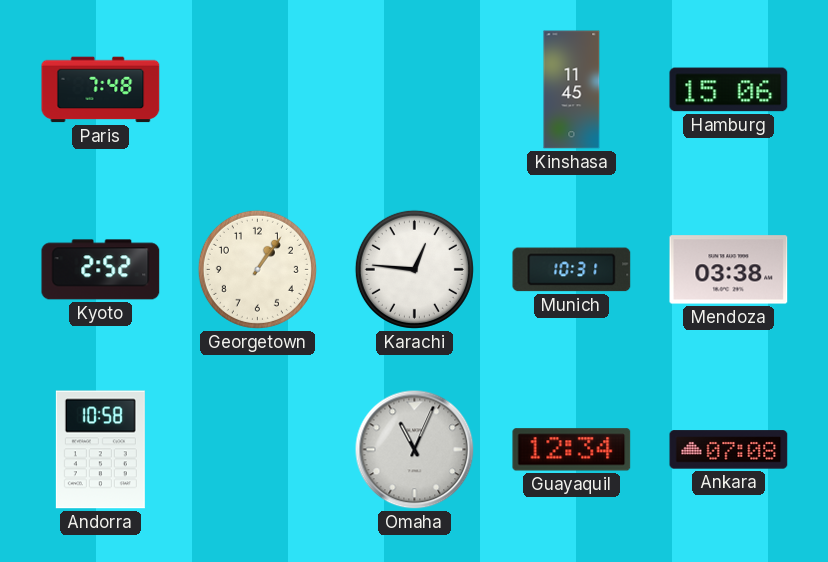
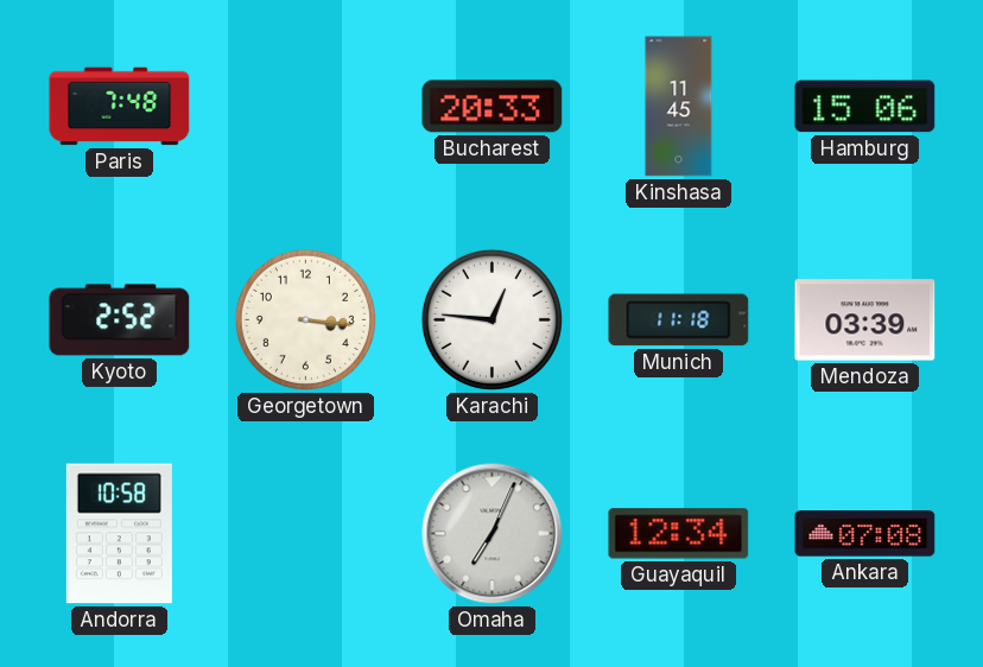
Bucharest: none -> 20:33
Georgetown: 1:06 -> 3:16
Munich: 10:31 -> 11:18
Mendoza: 03:38 -> 03:39
Omaha: 11:04 -> 7:04
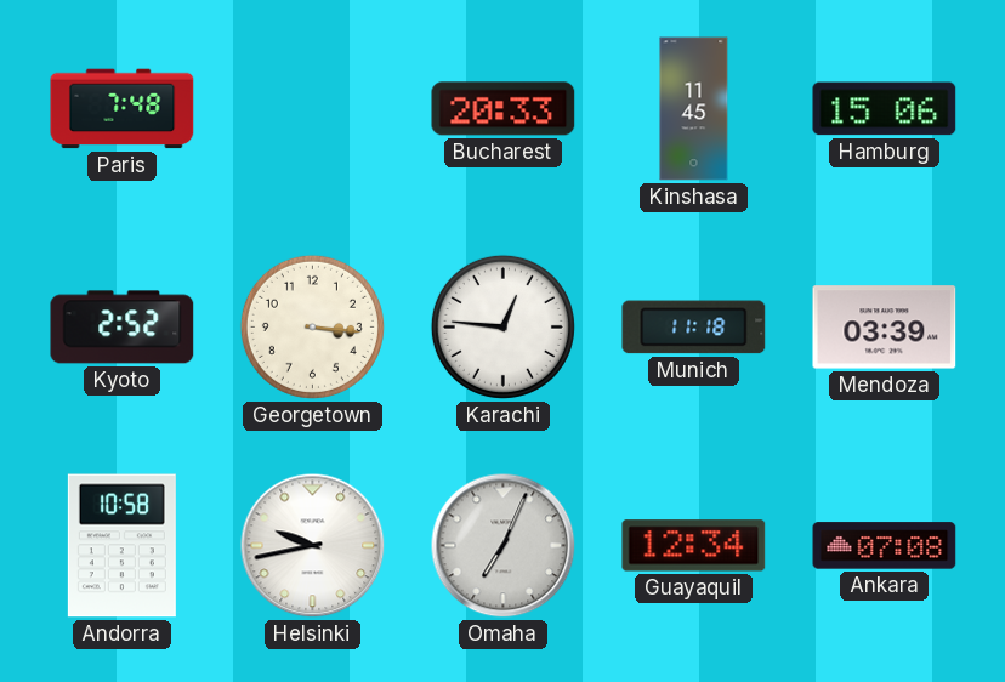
Helsinki: none -> 9:43
